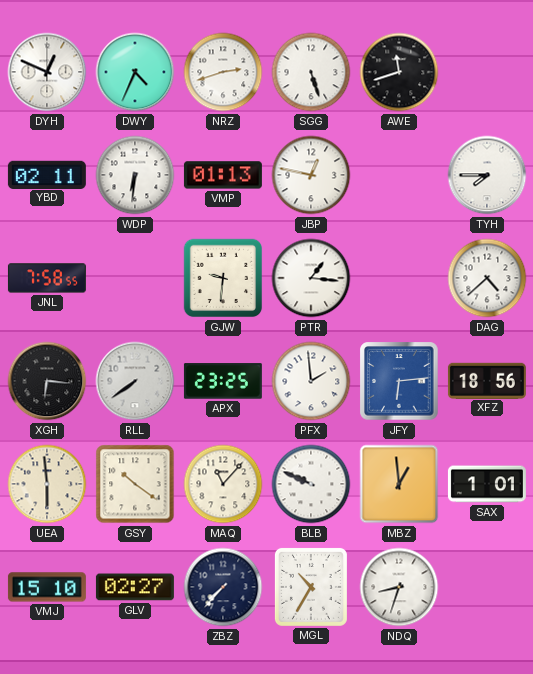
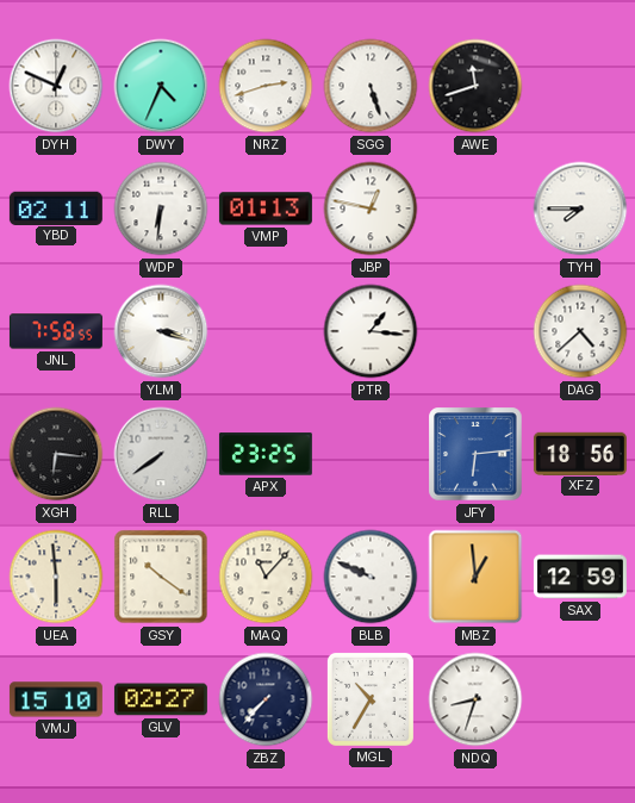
YLM: none -> 3:18
GJW: 9:31 -> none
PFX: 1:59 -> none
SAX: 1:01 -> 12:59
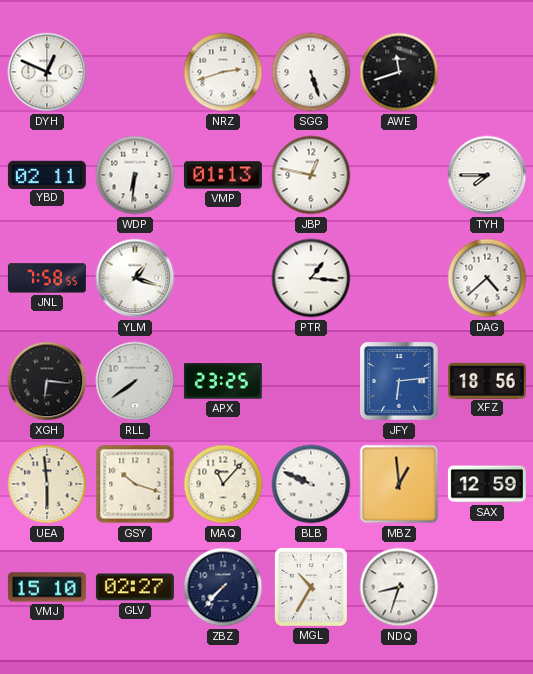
DWY: 4:34 -> none
YLM: 3:18 -> 1:18
GSY: 10:21 -> 10:18
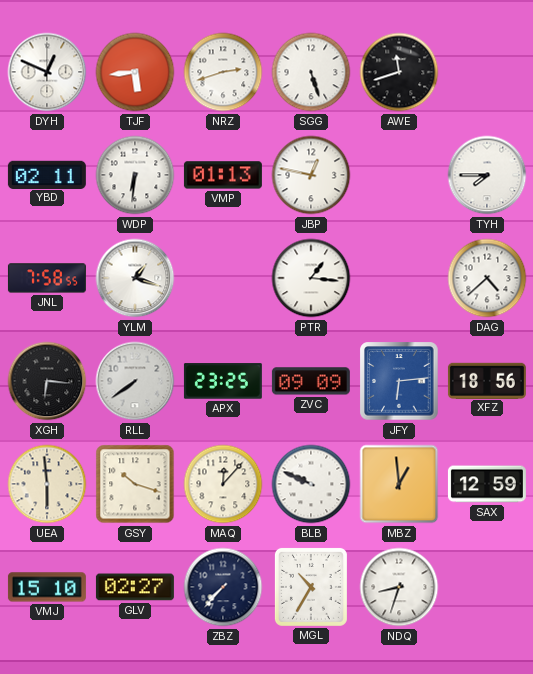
TJF: none -> 5:44
ZVC: none -> 09:09
MAQ: 11:07 -> 12:07
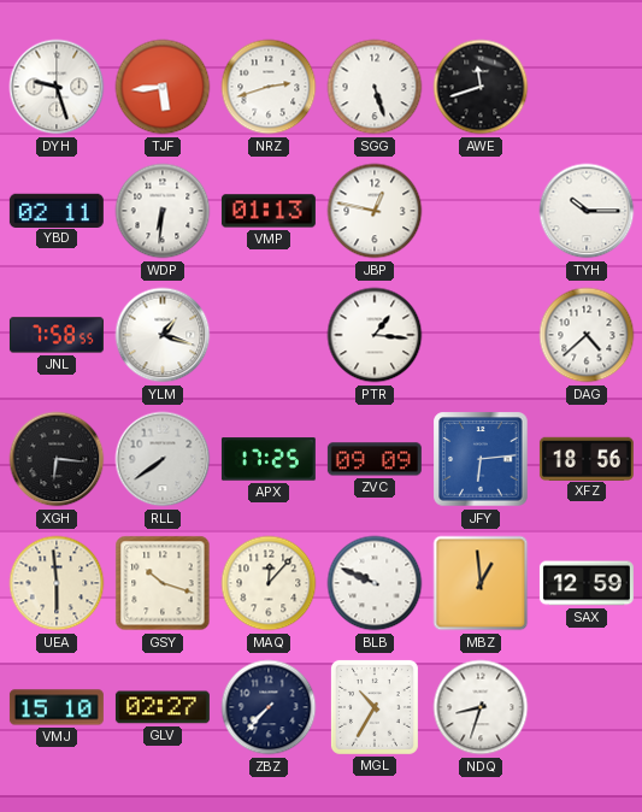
DYH: 12:49 -> 9:27
TYH: 7:45 -> 10:15
APX: 23:25 -> 17:25
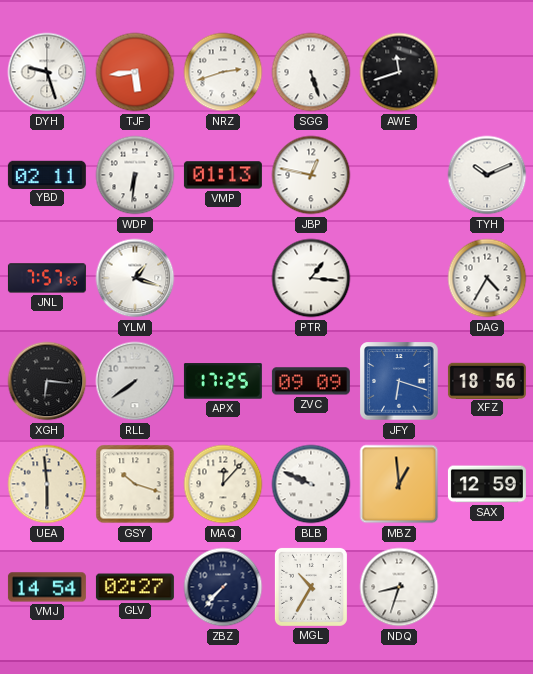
TYH: 10:15 -> 10:11
JNL: 7:58 -> 7:57
DAG: 4:38 -> 4:35
JFY: 6:14 -> 6:18
VMJ: 15:10 -> 14:54
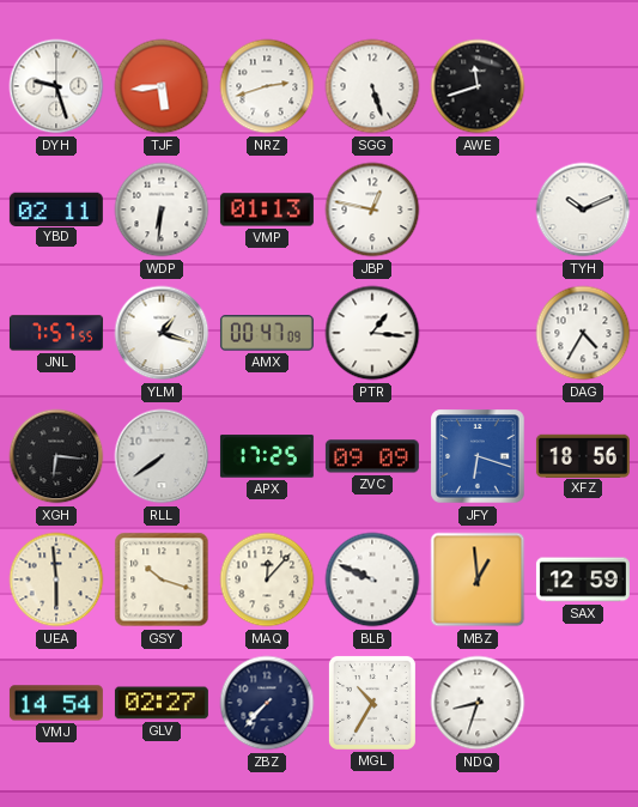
AMX: none -> 00:47
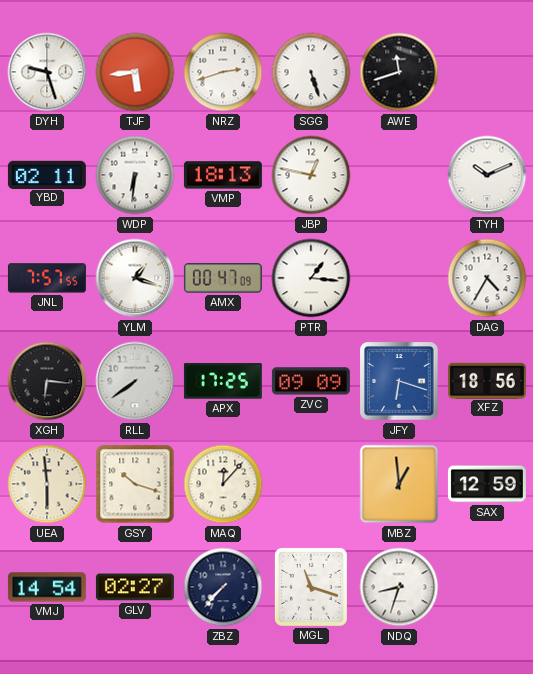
VMP: 01:13 -> 18:13
BLB: 9:49 -> none
MGL: 10:35 -> 11:18
